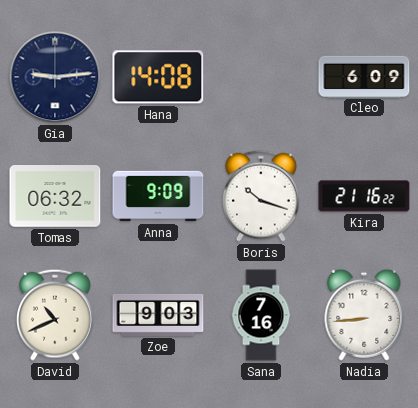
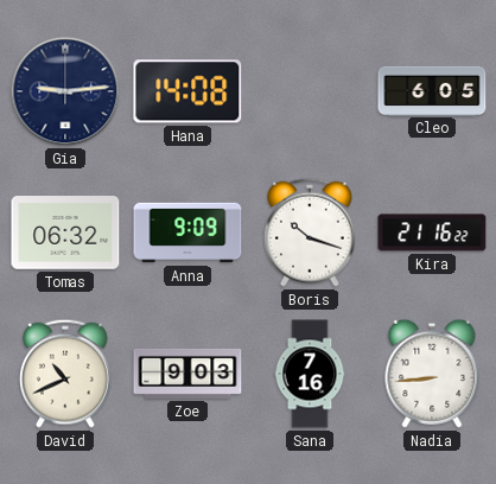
Cleo: 6:09 -> 6:05
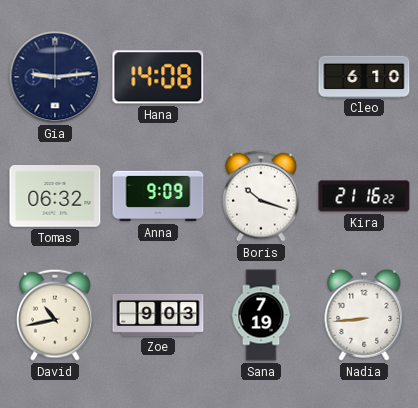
Cleo: 6:05 -> 6:10
David: 10:41 -> 10:43
Sana: 7:16 -> 7:19
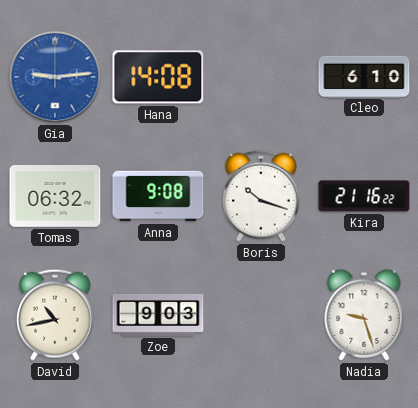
Gia dial: navy -> blue
Anna: 9:09 -> 9:08
Sana: 7:19 -> none
Nadia: 8:44 -> 9:27
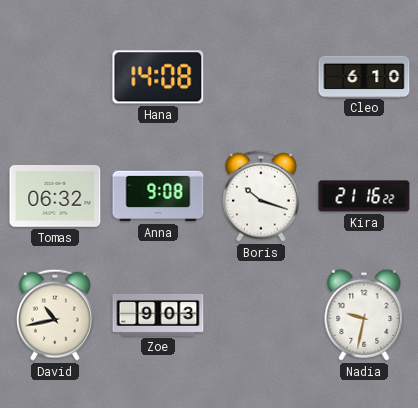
Gia: 9:14 -> none
Nadia: 9:27 -> 9:32
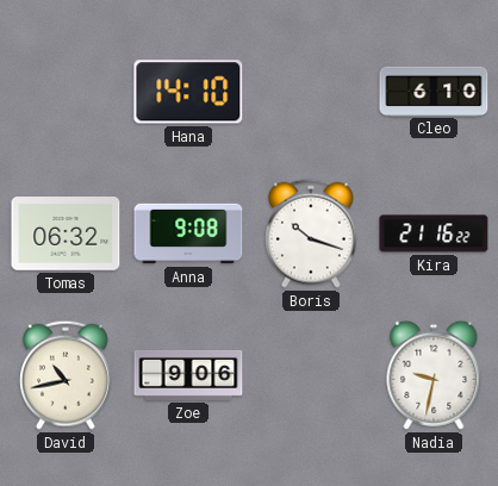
Hana: 14:08 -> 14:10
Zoe: 9:03 -> 9:06
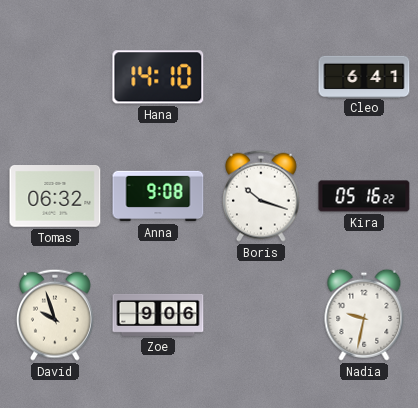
Cleo: 6:10 -> 6:41
Kira: 21:16 -> 05:16
David: 10:43 -> 9:57
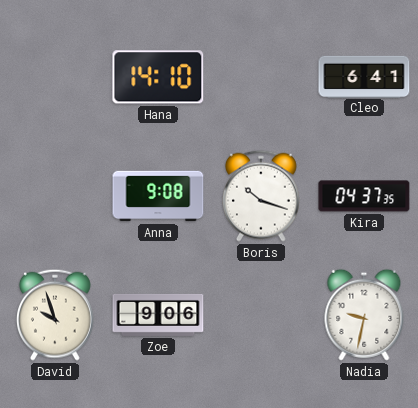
Tomas: 06:32 -> none
Kira: 05:16 -> 04:37
